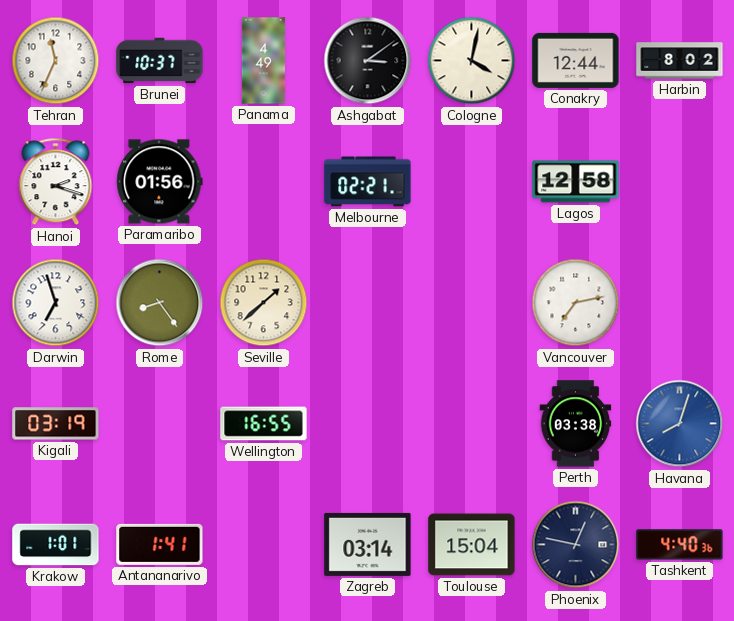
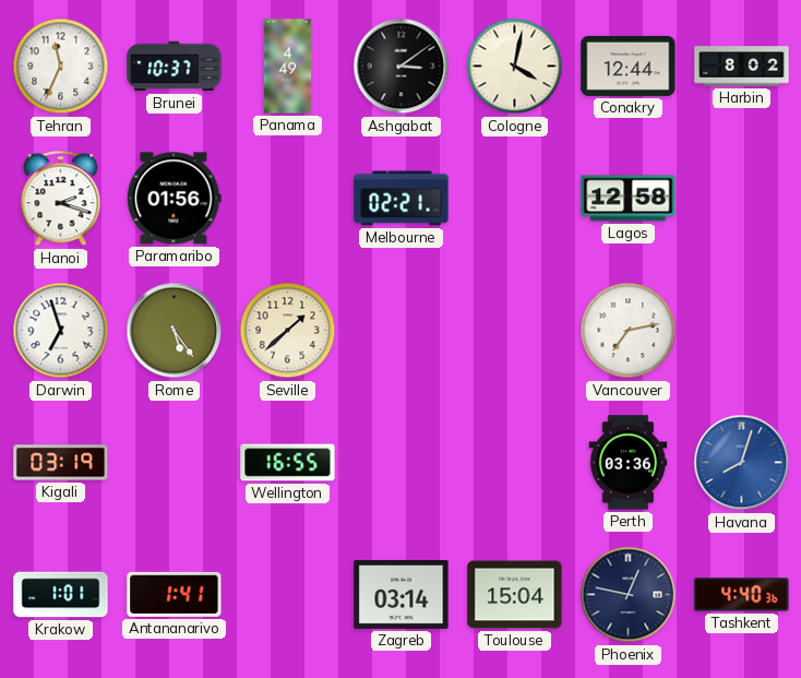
Rome: 8:24 -> 5:24
Perth: 03:38 -> 03:36
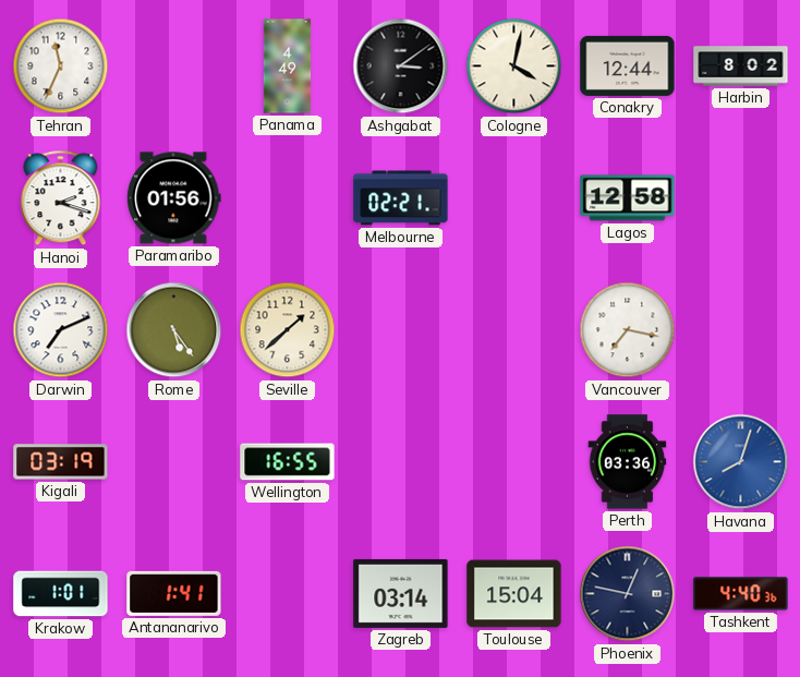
Brunei: 10:37 -> none
Darwin: 6:57 -> 7:11
Vancouver: 7:13 -> 7:17
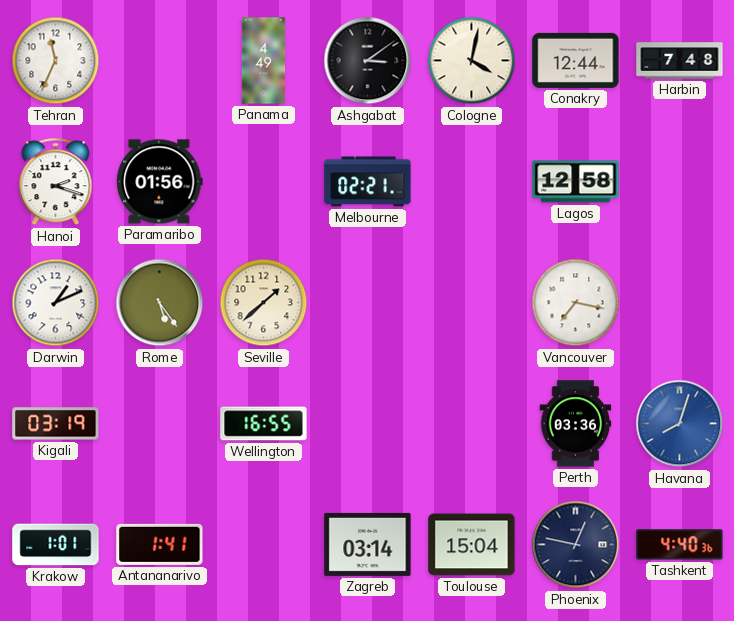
Harbin: 8:02 -> 7:48
Darwin: 7:11 -> 1:11
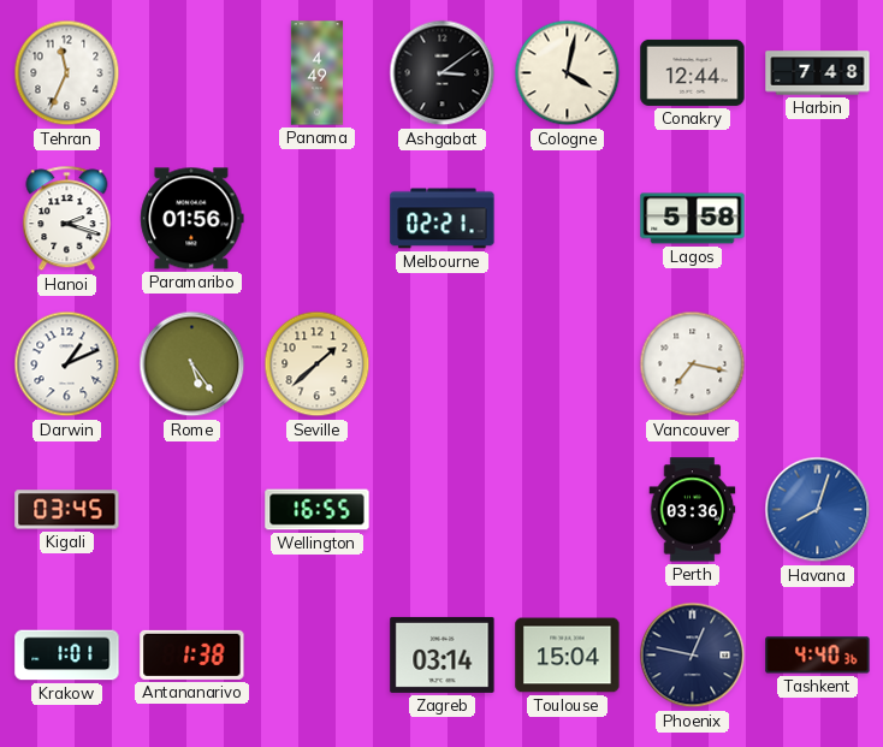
Lagos: 12:58 -> 5:58
Kigali: 03:19 -> 03:45
Antananarivo: 1:41 -> 1:38
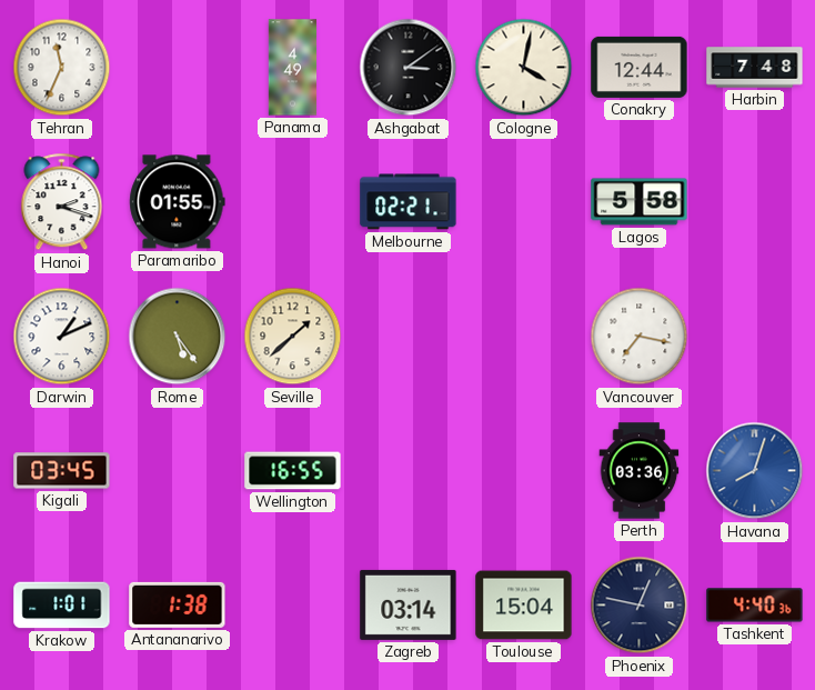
Paramaribo: 01:56 -> 01:55
